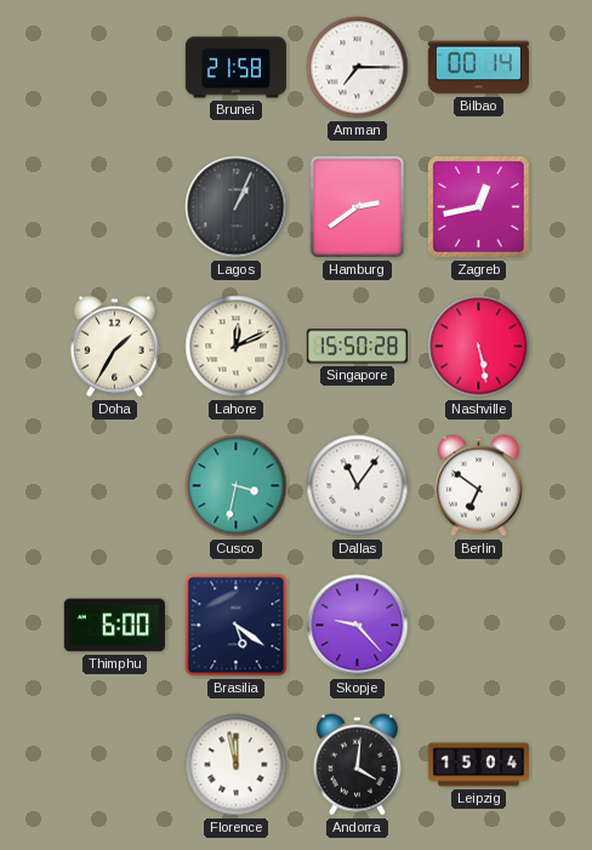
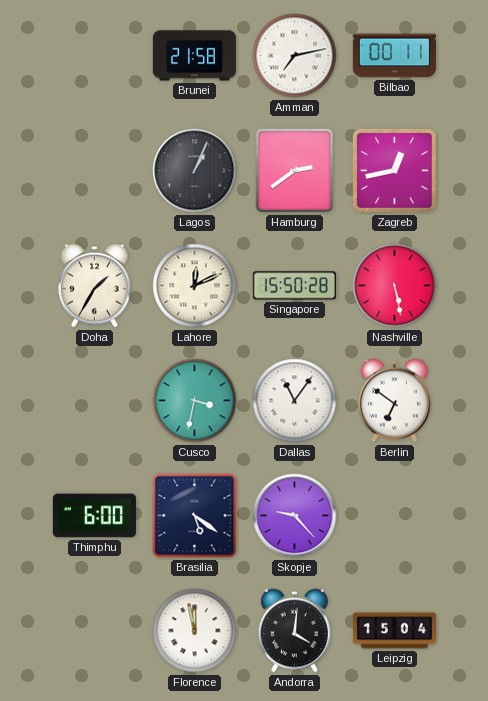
Amman: 7:15 -> 7:13
Bilbao: 00:14 -> 00:11
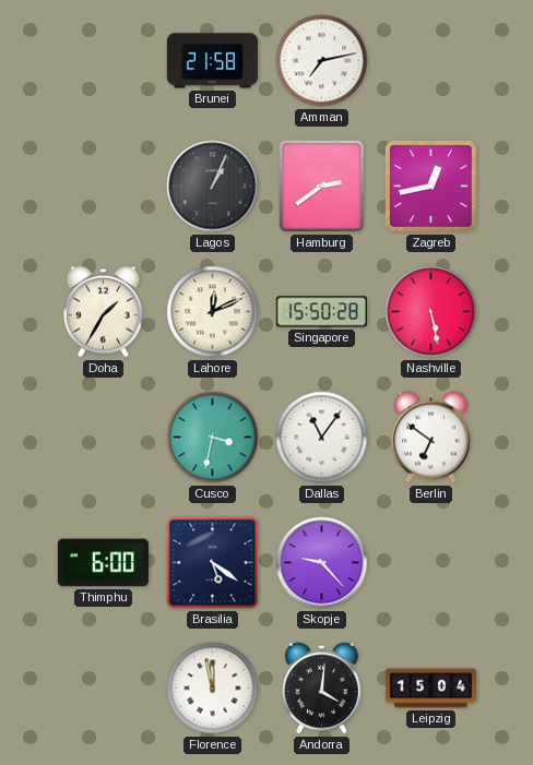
Bilbao: 00:11 -> none
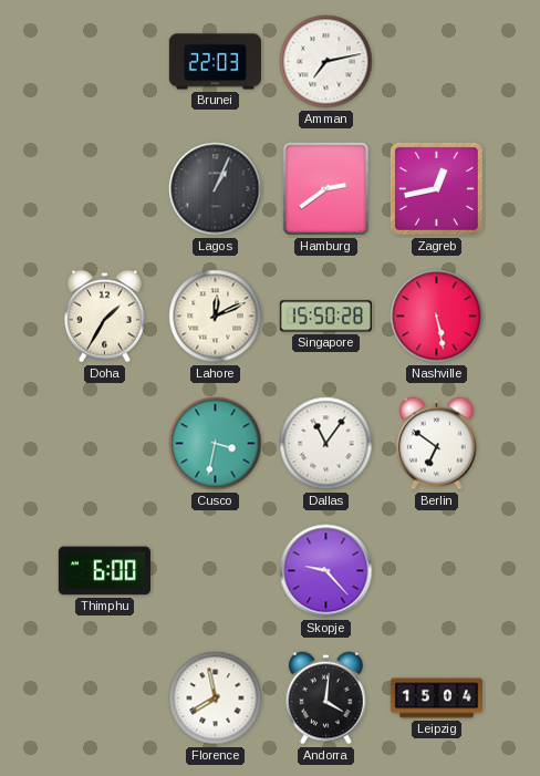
Brunei: 21:58 -> 22:03
Brasilia: 5:21 -> none
Florence: 11:58 -> 7:58
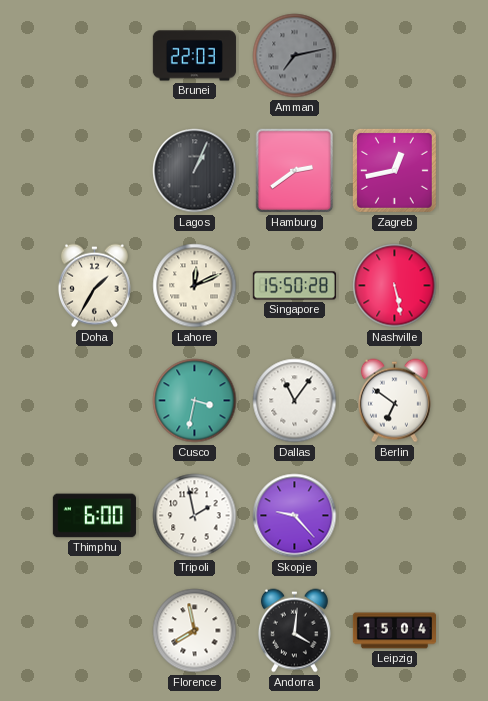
Amman dial: white -> grey
Tripoli: none -> 1:58
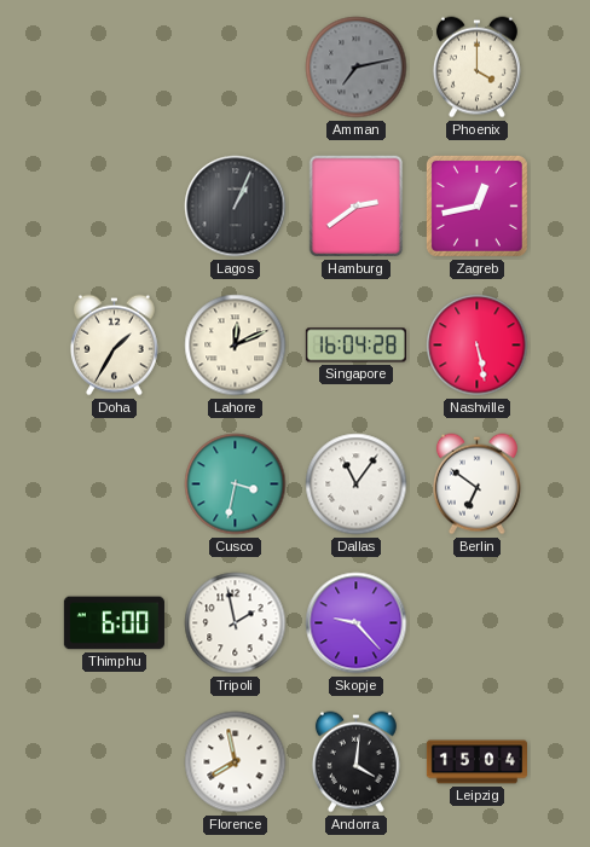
Brunei: 22:03 -> none
Phoenix: none -> 4:00
Singapore: 15:50 -> 16:04
